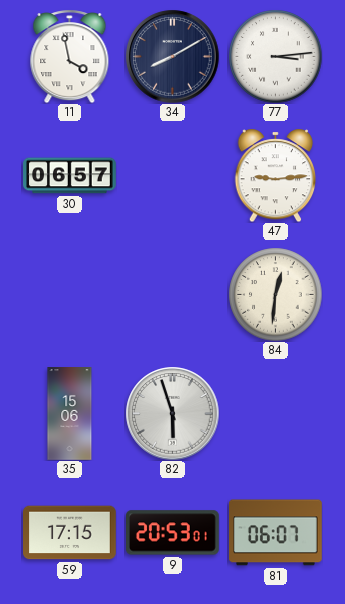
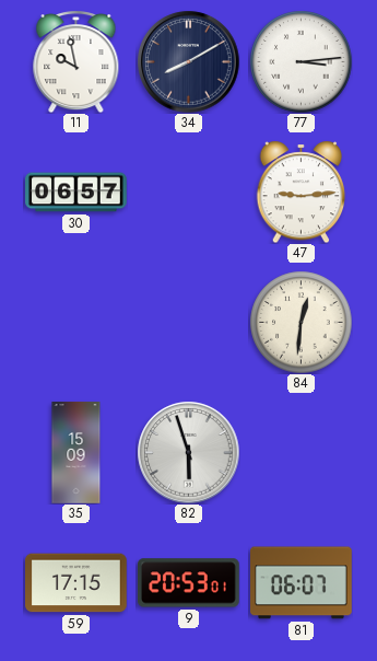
11: 3:58 -> 9:58
35: 15:06 -> 15:09
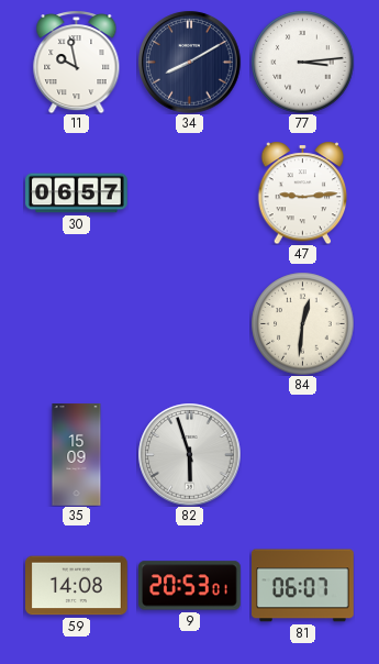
59: 17:15 -> 14:08
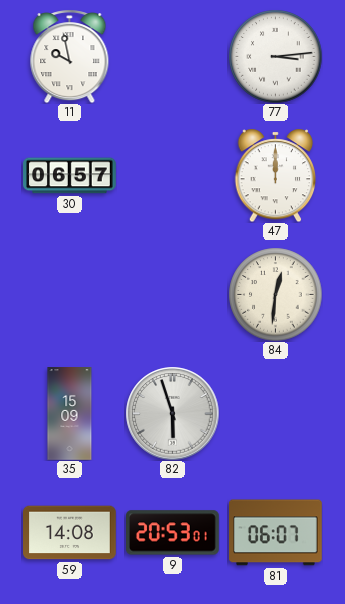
34: 8:10 -> none
47: 9:14 -> 12:00
